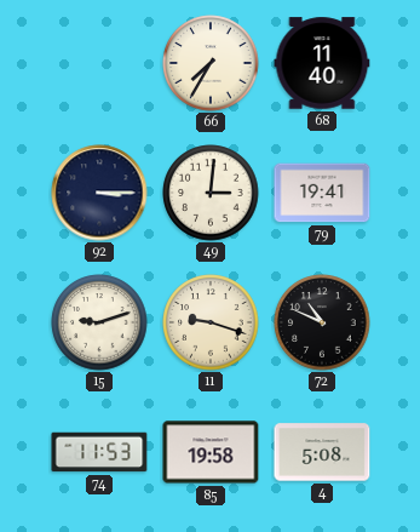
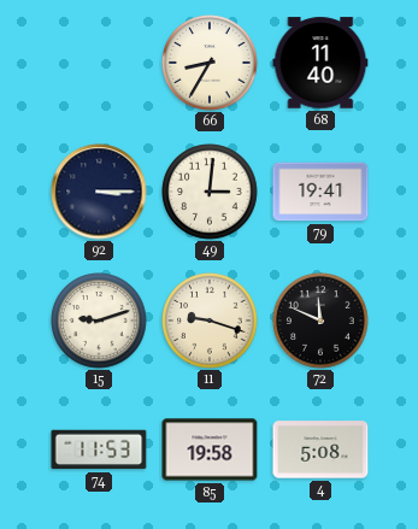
66: 7:35 -> 8:35
72: 10:49 -> 11:49
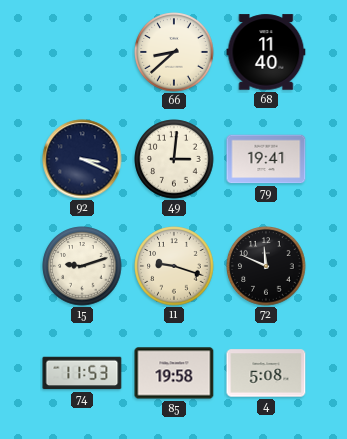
66: 8:35 -> 8:38
92: 3:15 -> 3:19
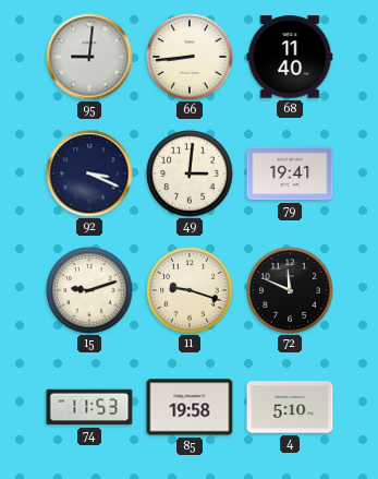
95: none -> 9:01
66: 8:38 -> 8:44
4: 5:08 -> 5:10
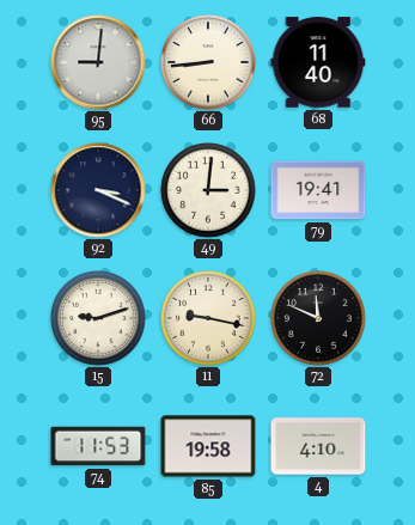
11: 9:18 -> 9:17
4: 5:10 -> 4:10
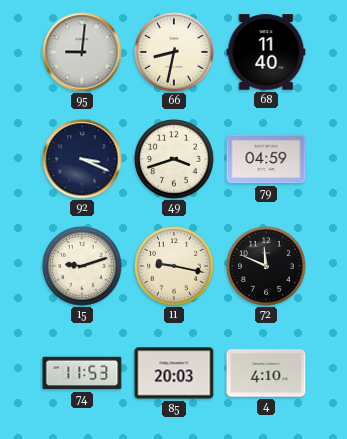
66: 8:44 -> 8:32
49: 3:01 -> 3:42
79: 19:41 -> 04:59
85: 19:58 -> 20:03
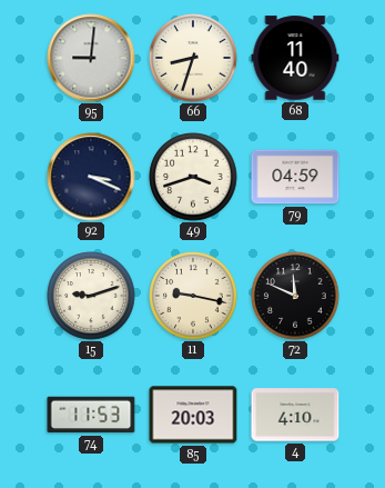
66: 8:32 -> 8:33
